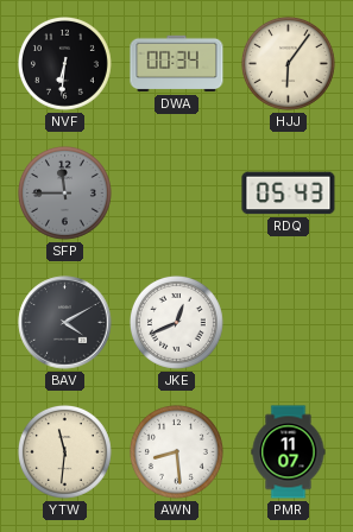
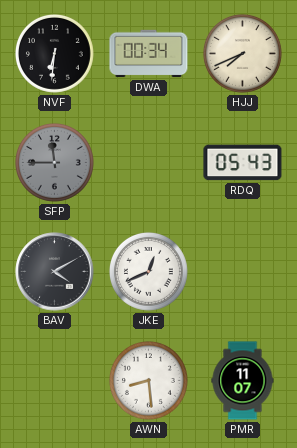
HJJ: 6:06 -> 7:41
YTW: 11:31 -> none
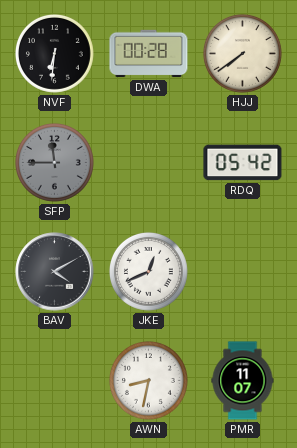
DWA: 00:34 -> 00:28
HJJ: 7:41 -> 7:39
RDQ: 05:43 -> 05:42
AWN: 8:29 -> 8:32
